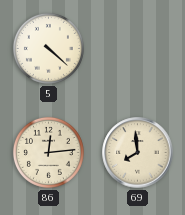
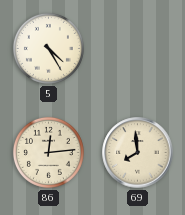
5: 4:22 -> 4:25
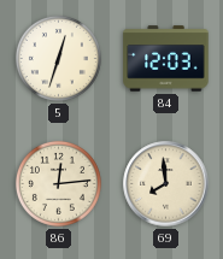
5: 4:25 -> 12:33
84: none -> 12:03
